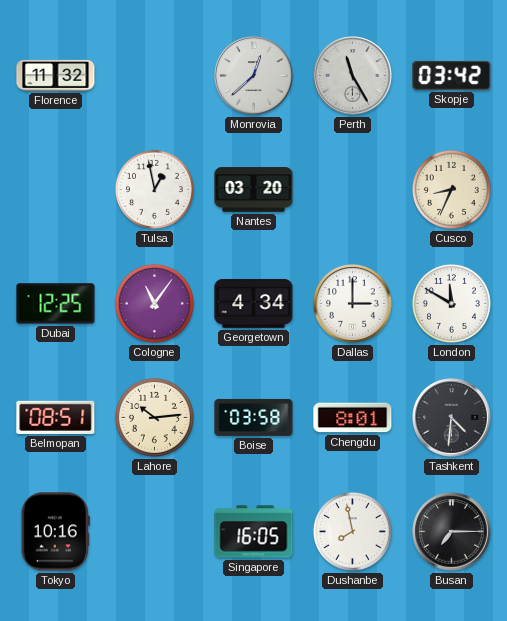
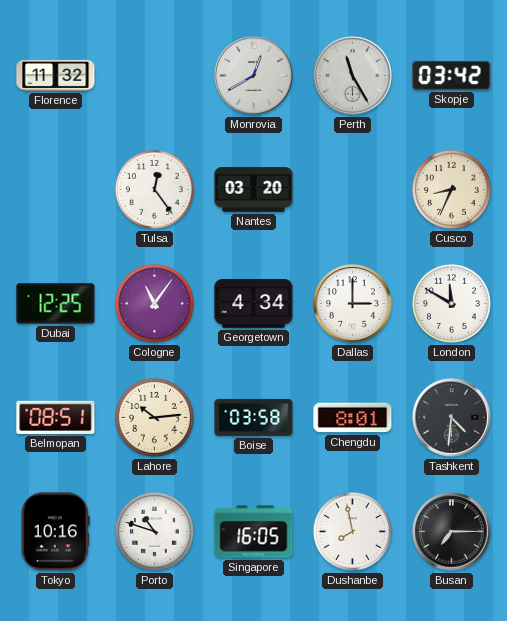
Monrovia: 12:38 -> 12:40
Tulsa: 12:58 -> 12:24
Porto: none -> 10:48
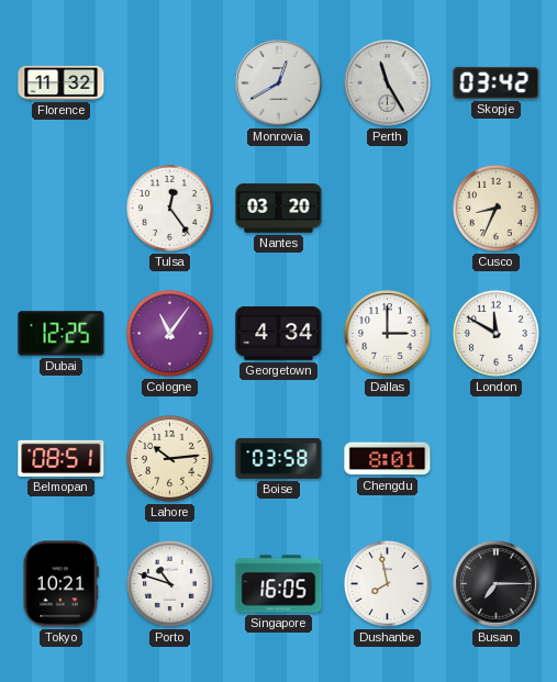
Tashkent: 4:31 -> none
Tokyo: 10:16 -> 10:21
